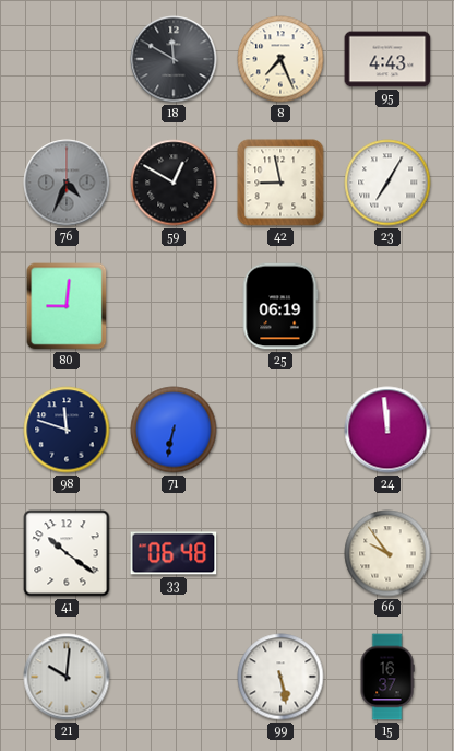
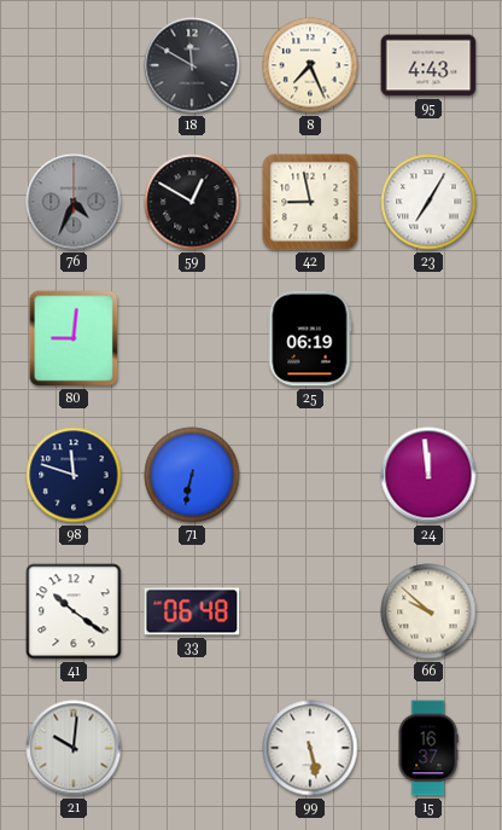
66: 9:54 -> 9:52
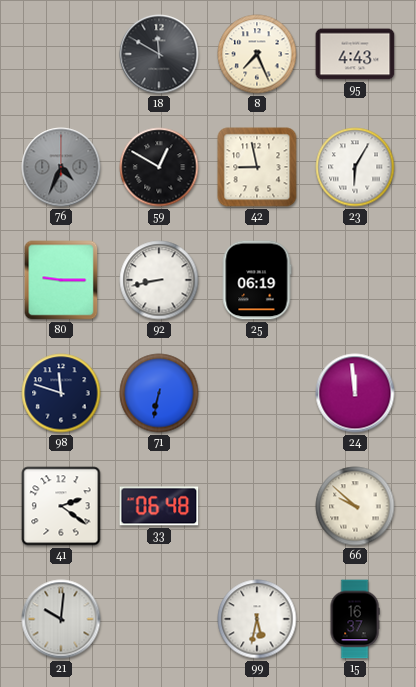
23: 7:05 -> 6:05
80: 9:01 -> 9:15
92: none -> 8:43
41: 10:21 -> 2:21
99: 5:28 -> 5:32
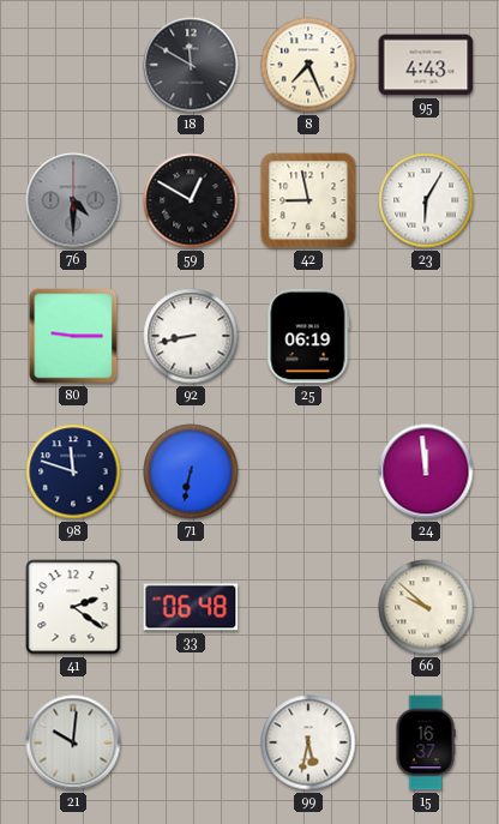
76: 4:34 -> 4:30
